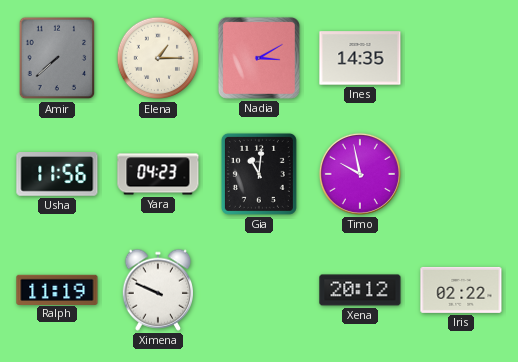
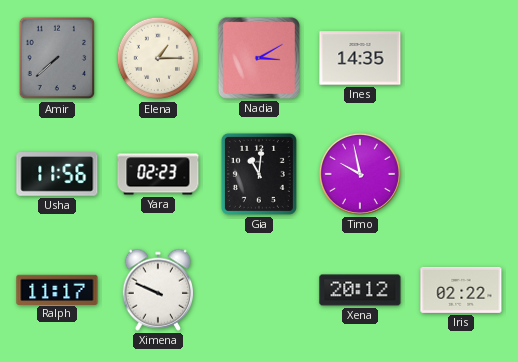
Yara: 04:23 -> 02:23
Ralph: 11:19 -> 11:17
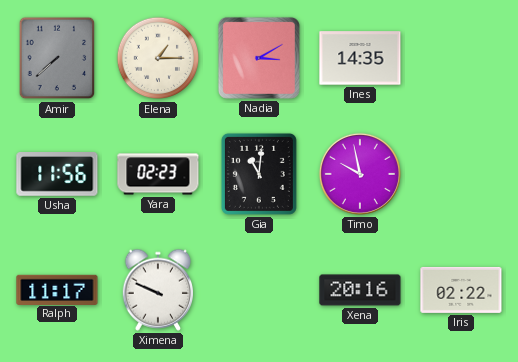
Xena: 20:12 -> 20:16
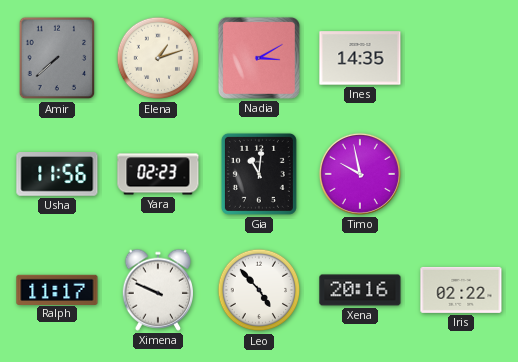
Elena: 1:15 -> 1:12
Leo: none -> 4:53
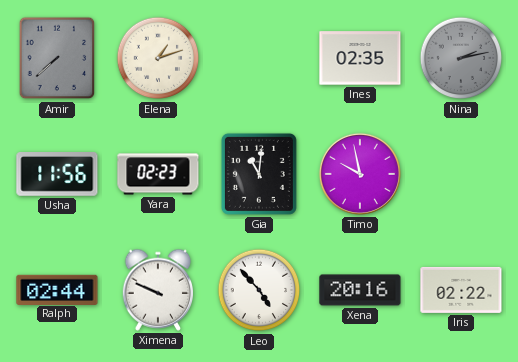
Nadia: 3:10 -> none
Ines: 14:35 -> 02:35
Nina: none -> 2:13
Ralph: 11:17 -> 02:44
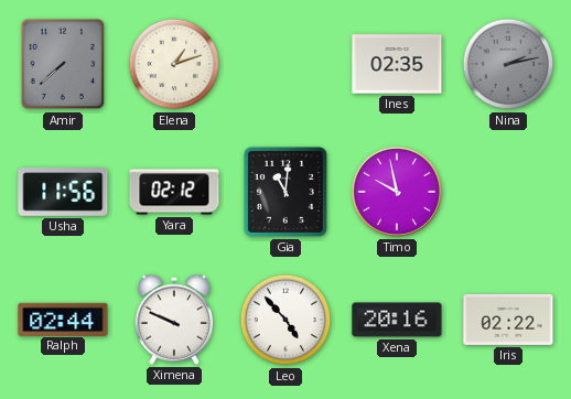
Yara: 02:23 -> 02:12
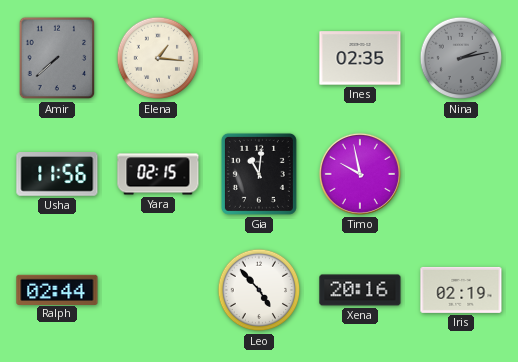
Elena: 1:12 -> 1:16
Yara: 02:12 -> 02:15
Ximena: 9:49 -> none
Iris: 02:22 -> 02:19
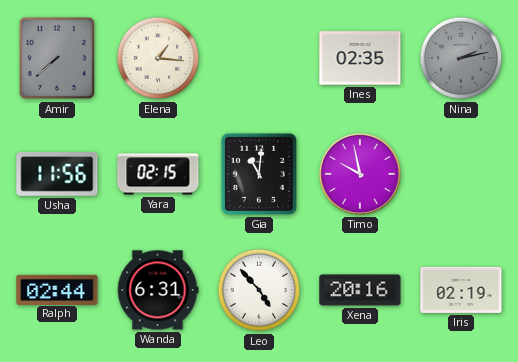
Wanda: none -> 6:31
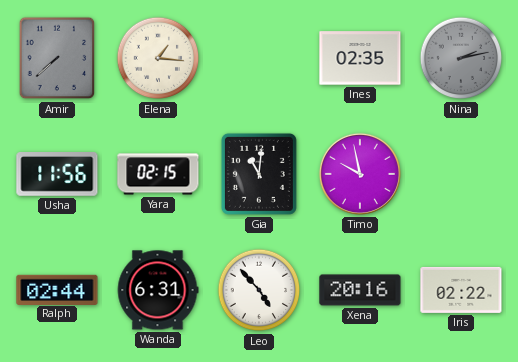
Iris: 02:19 -> 02:22
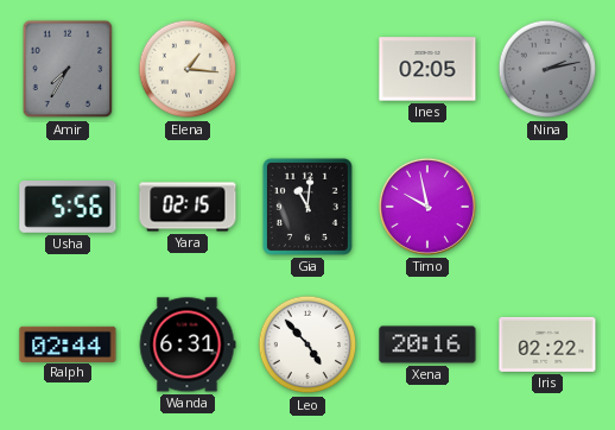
Amir: 7:38 -> 7:35
Ines: 02:35 -> 02:05
Usha: 11:56 -> 5:56
